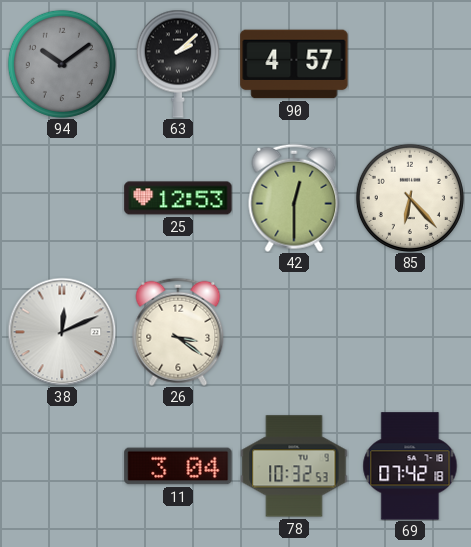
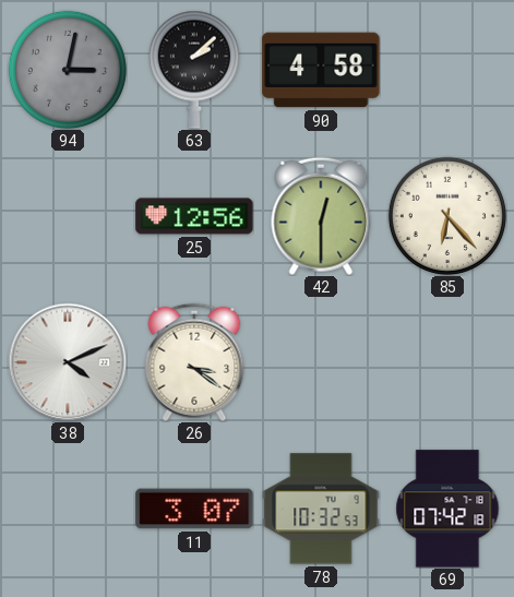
94: 10:09 -> 3:02
90: 4:57 -> 4:58
25: 12:53 -> 12:56
38: 12:11 -> 4:11
11: 3:04 -> 3:07
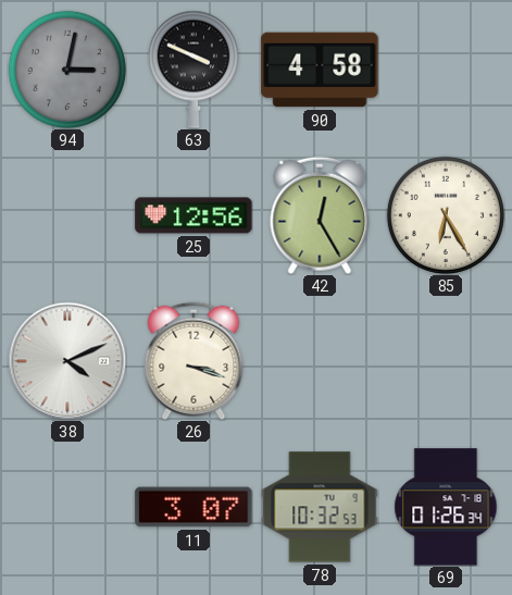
63: 2:08 -> 3:49
42: 12:30 -> 12:25
85: 6:23 -> 6:25
26: 3:21 -> 3:18
69: 07:42 -> 01:26
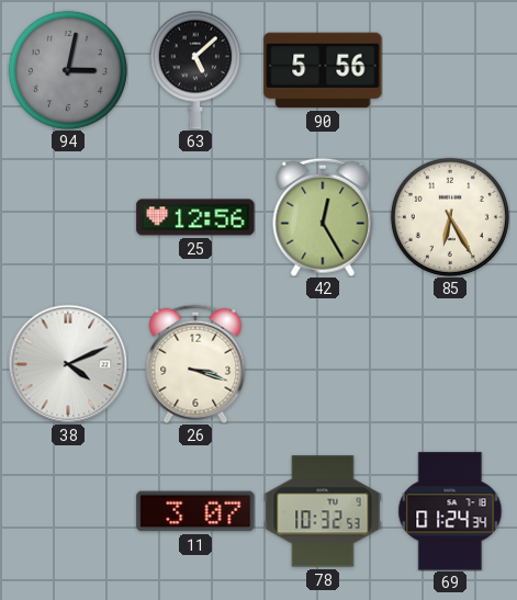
63: 3:49 -> 5:08
90: 4:58 -> 5:56
69: 01:26 -> 01:24
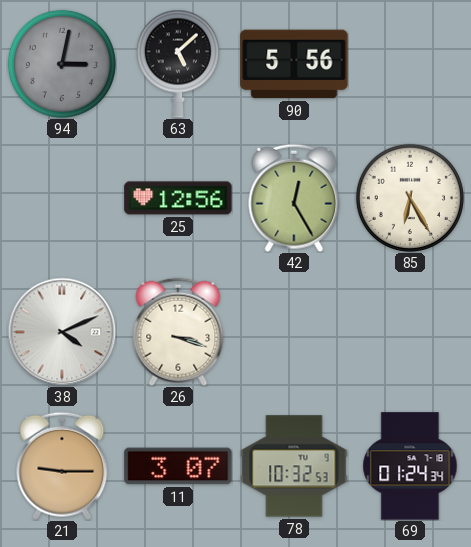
21: none -> 9:15
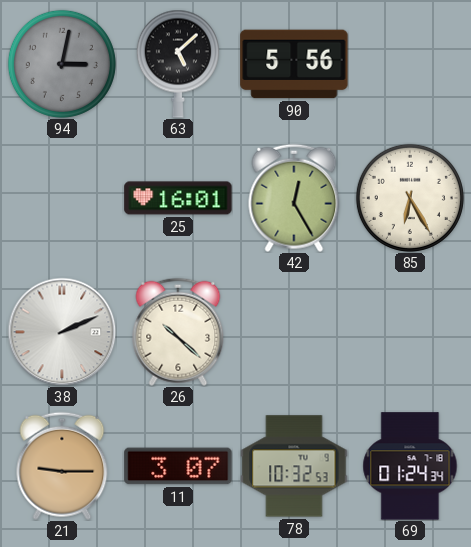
25: 12:56 -> 16:01
38: 4:11 -> 2:11
26: 3:18 -> 10:22
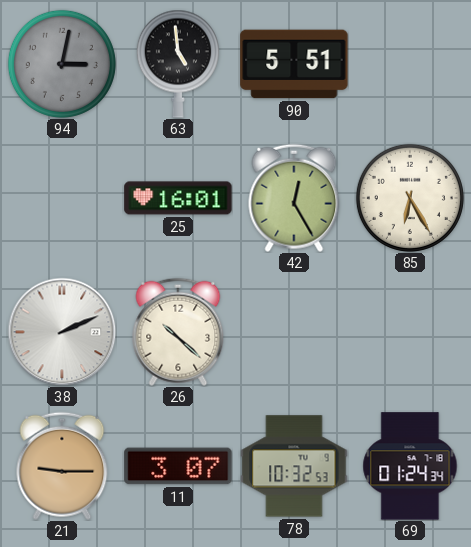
63: 5:08 -> 4:59
90: 5:56 -> 5:51
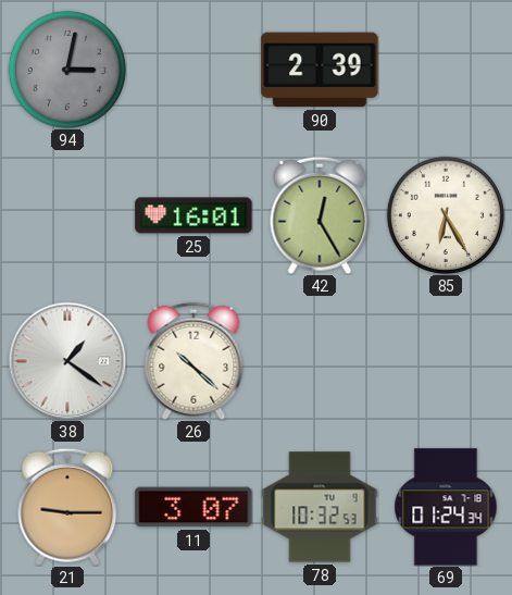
63: 4:59 -> none
90: 5:51 -> 2:39
38: 2:11 -> 1:21
